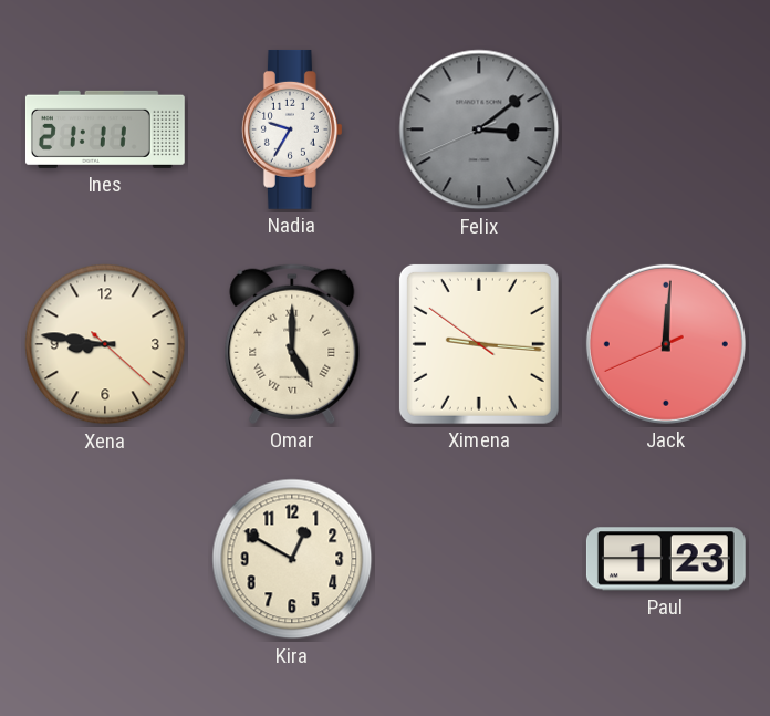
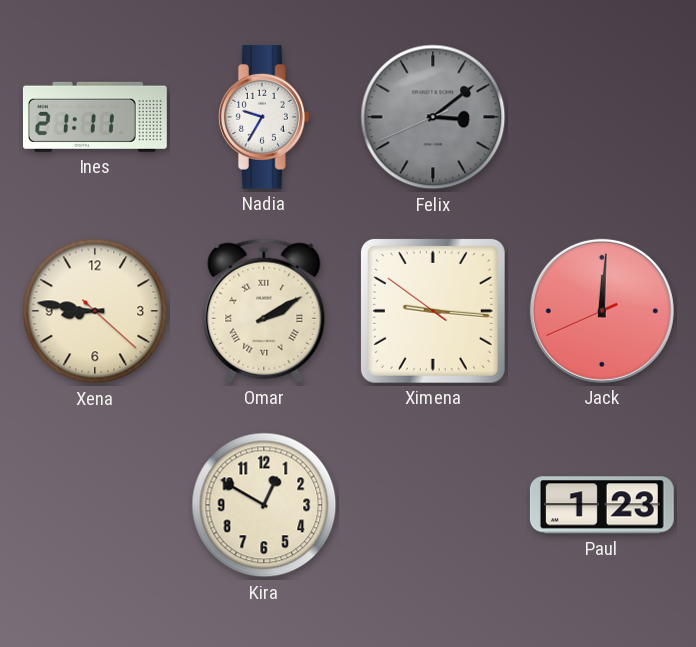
Omar: 5:00 -> 2:10
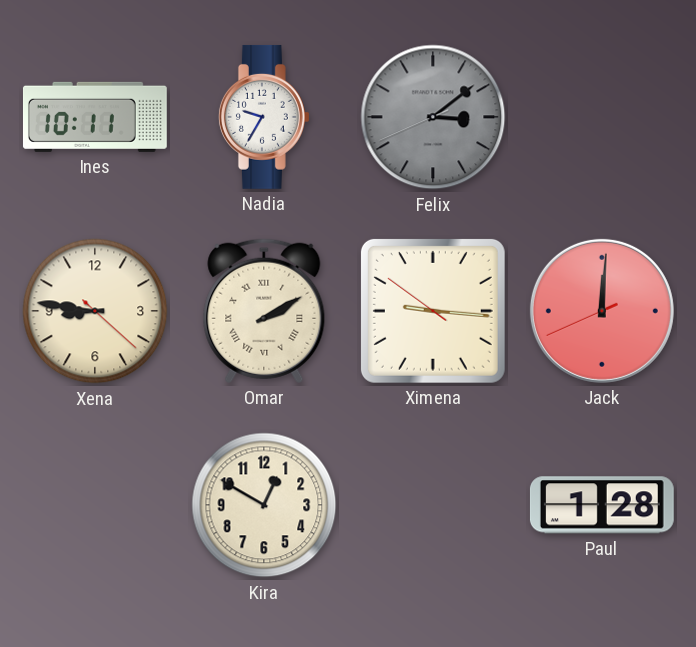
Ines: 21:11 -> 10:11
Paul: 1:23 -> 1:28
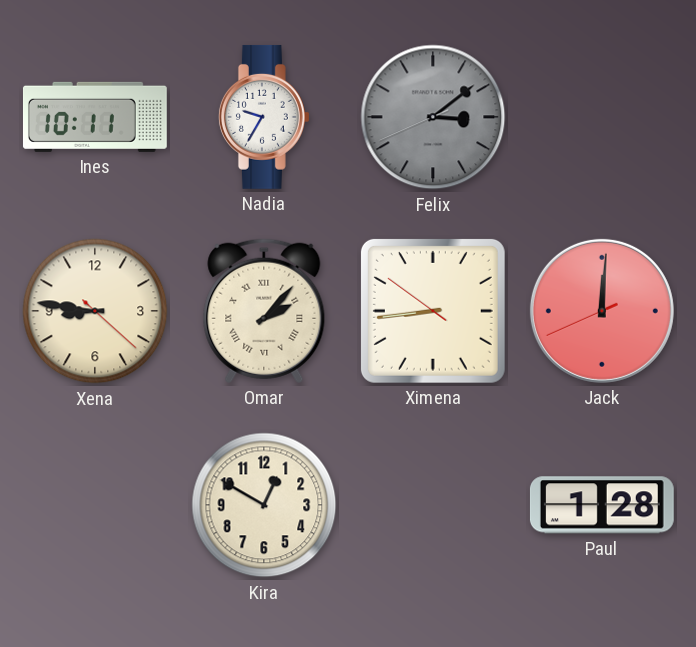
Omar: 2:10 -> 2:07
Ximena: 9:15 -> 8:43
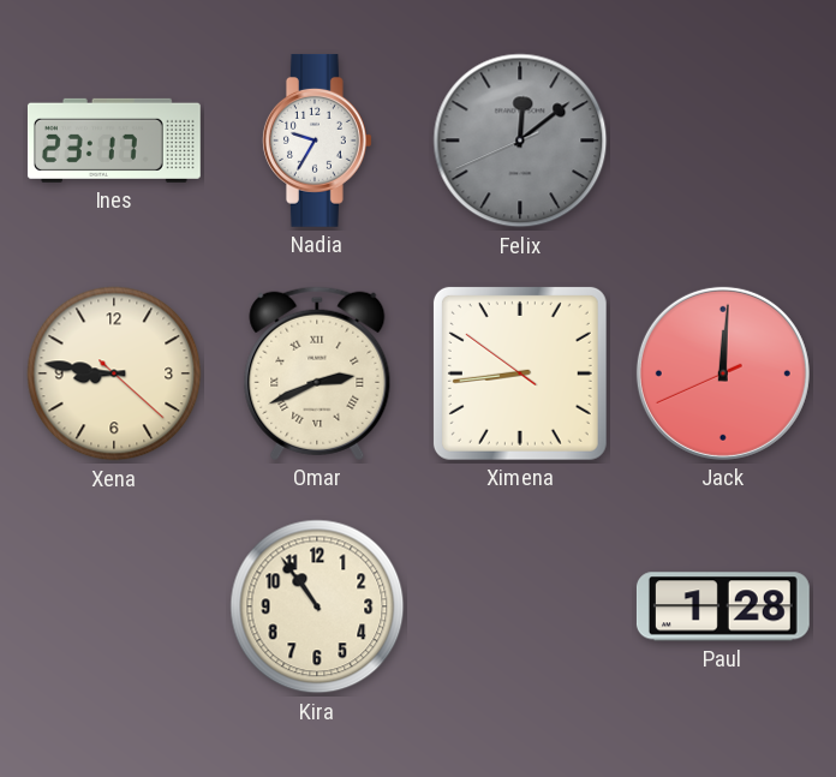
Ines: 10:11 -> 23:17
Felix: 3:08 -> 12:08
Omar: 2:07 -> 2:41
Kira: 12:50 -> 10:54
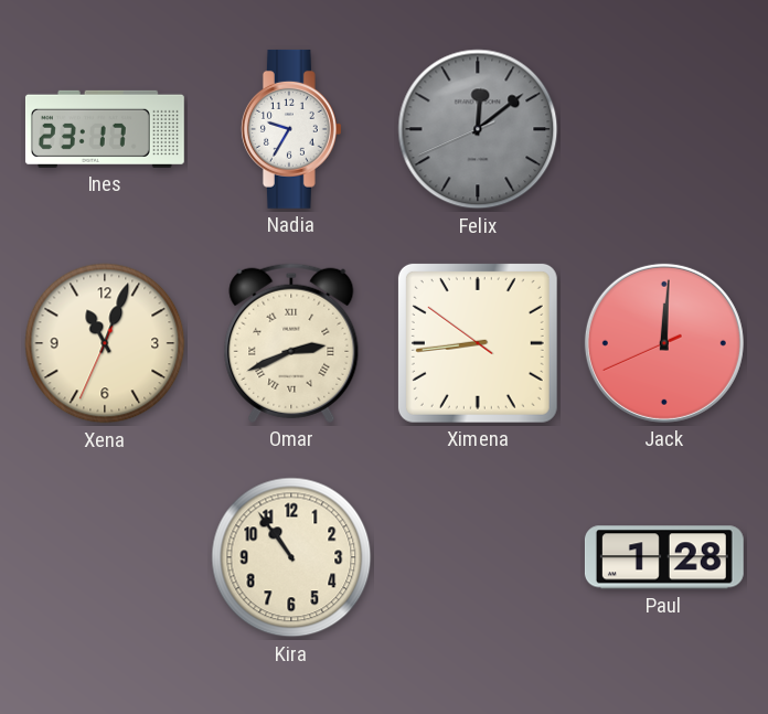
Xena: 8:46 -> 11:03
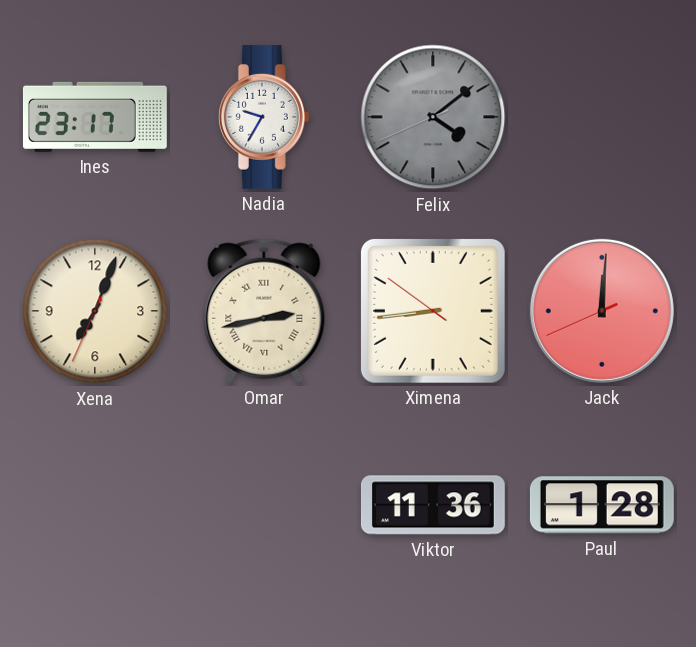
Felix: 12:08 -> 4:08
Xena: 11:03 -> 7:03
Omar: 2:41 -> 2:43
Kira: 10:54 -> none
Viktor: none -> 11:36
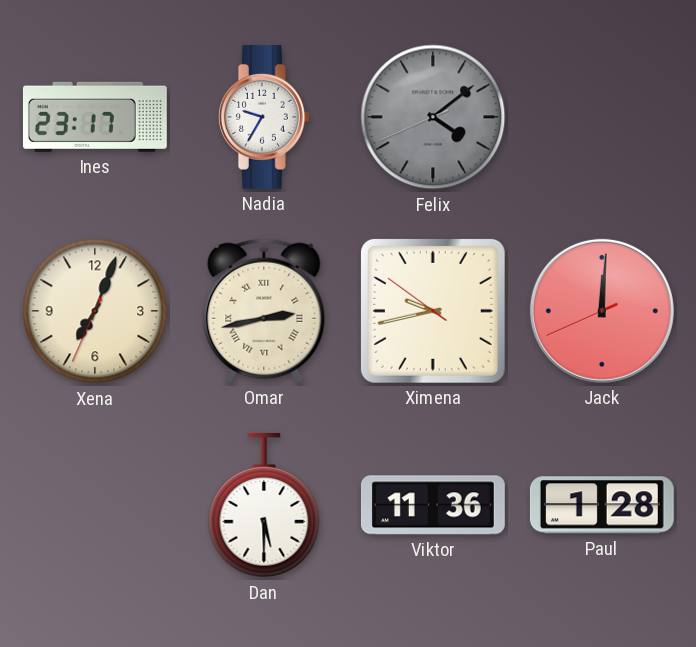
Ximena: 8:43 -> 9:42
Dan: none -> 5:30
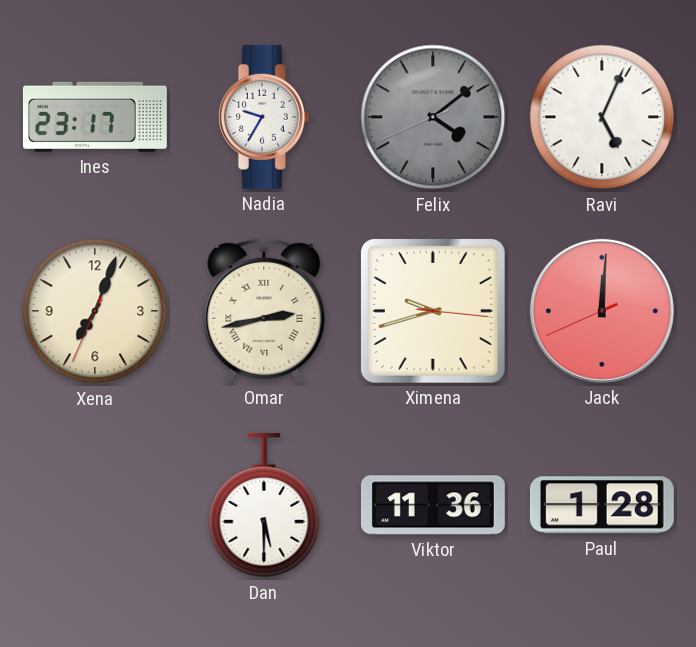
Ravi: none -> 5:04
Ximena: 9:42:51 -> 9:42:16
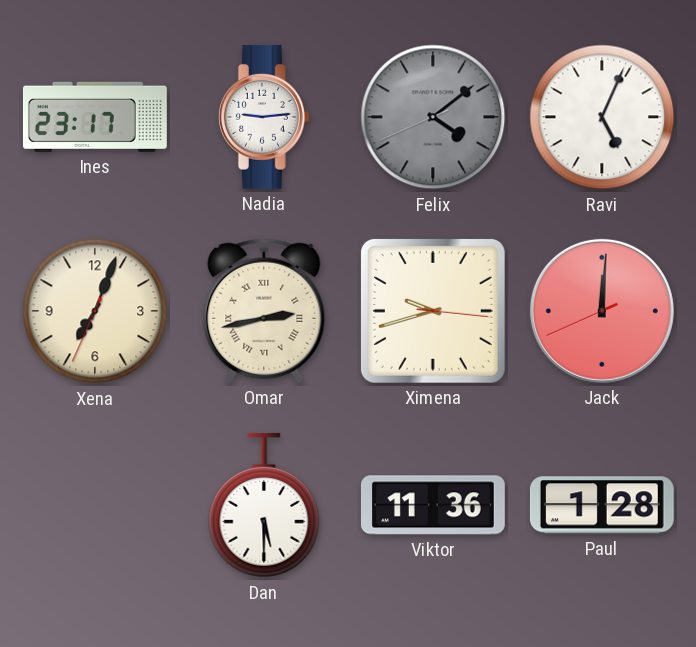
Nadia: 9:35 -> 9:14
